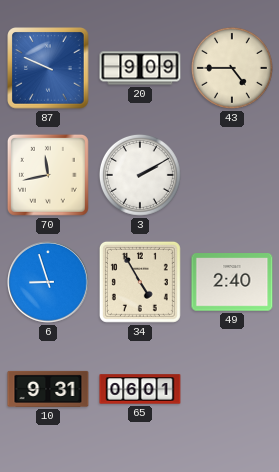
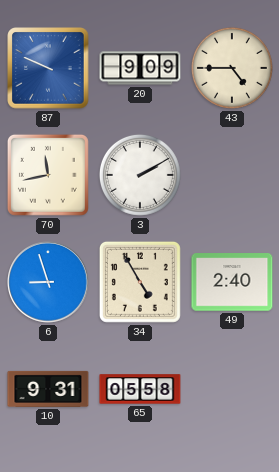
65: 06:01 -> 05:58
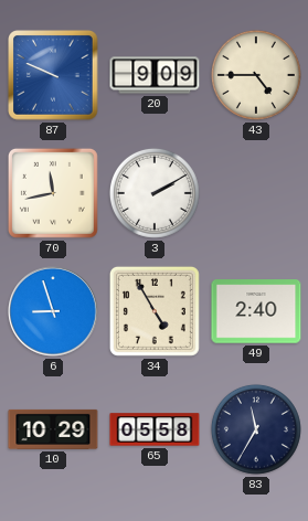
10: 9:31 -> 10:29
83: none -> 11:35
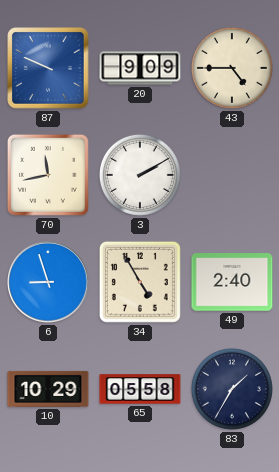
83: 11:35 -> 1:35
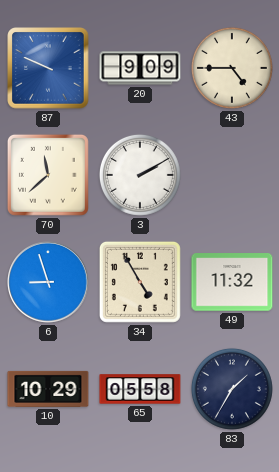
70: 11:43 -> 11:38
49: 2:40 -> 11:32
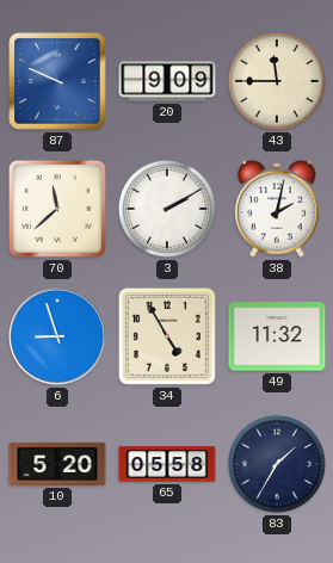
43: 4:45 -> 11:45
38: none -> 2:02
10: 10:29 -> 5:20
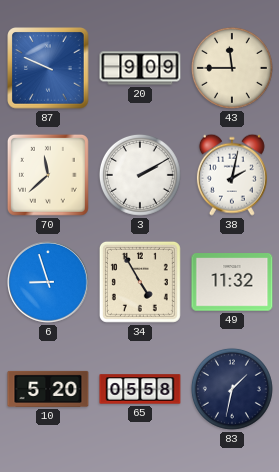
83: 1:35 -> 1:32
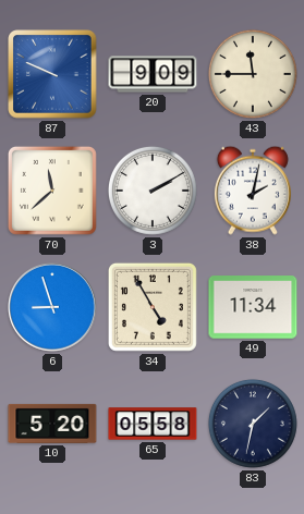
49: 11:32 -> 11:34
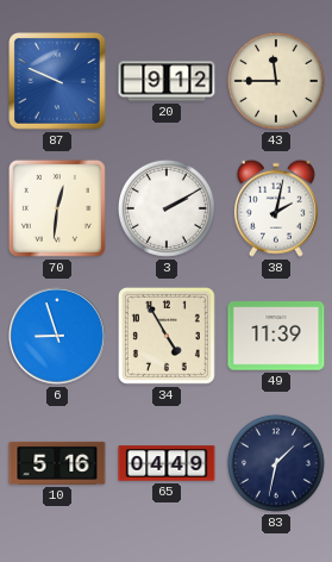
20: 9:09 -> 9:12
70: 11:38 -> 12:31
49: 11:34 -> 11:39
10: 5:20 -> 5:16
65: 05:58 -> 04:49
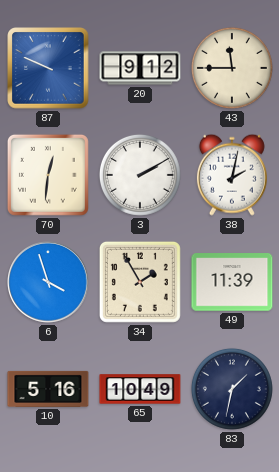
6: 8:57 -> 3:57
34: 4:55 -> 1:55
65: 04:49 -> 10:49
